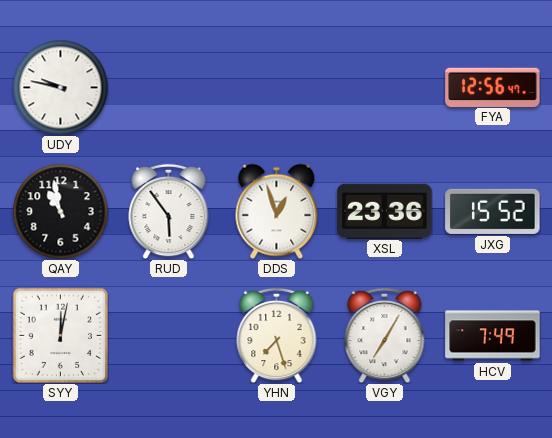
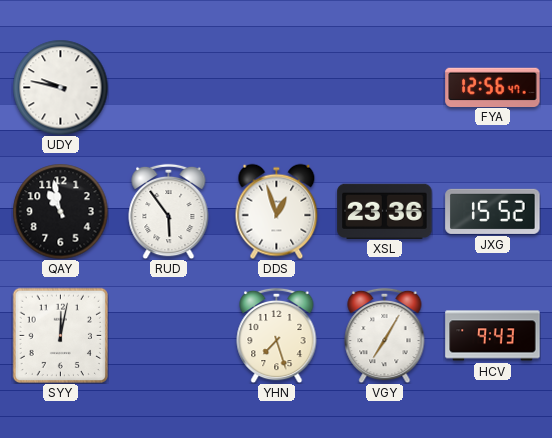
HCV: 7:49 -> 9:43
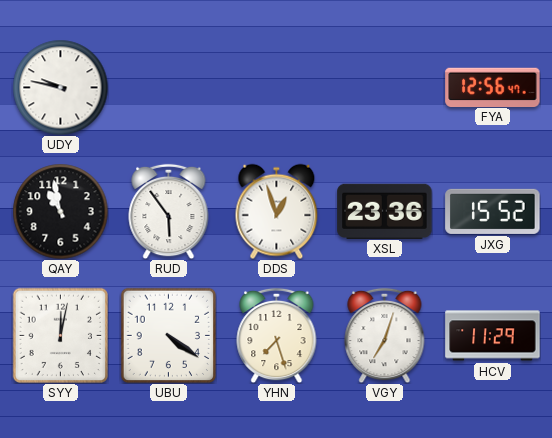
UBU: none -> 4:21
VGY: 7:05 -> 7:03
HCV: 9:43 -> 11:29
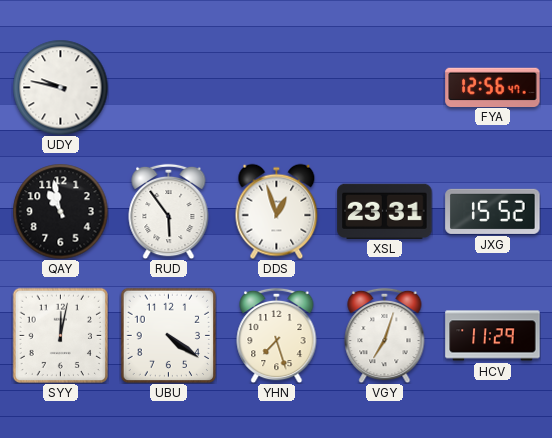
XSL: 23:36 -> 23:31
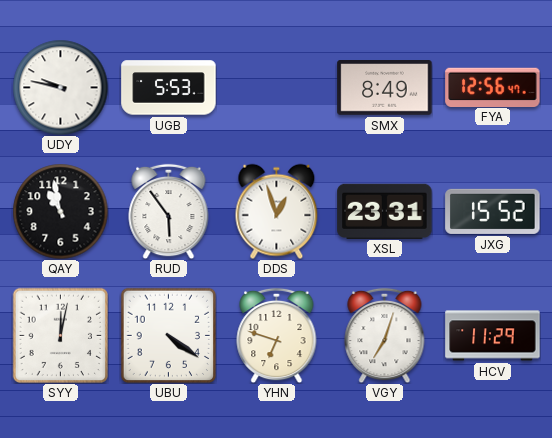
UGB: none -> 5:53
SMX: none -> 8:49
YHN: 7:27 -> 6:48
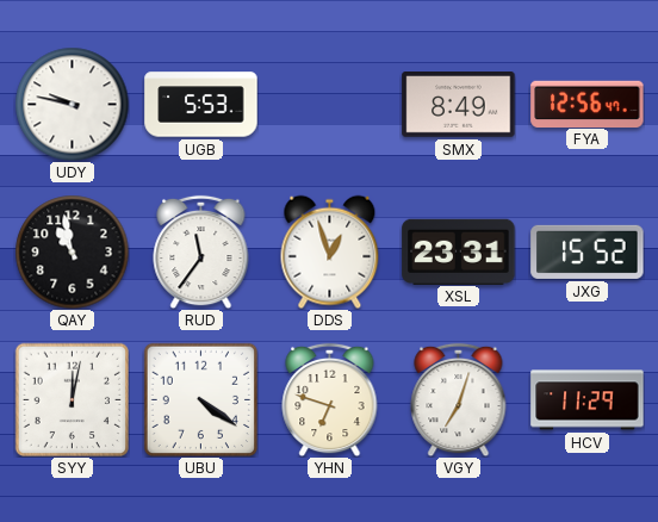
RUD: 5:54 -> 11:36
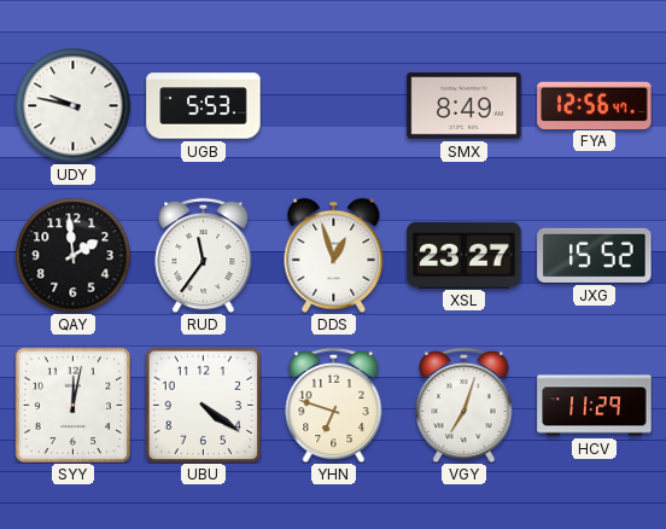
QAY: 10:58 -> 1:59
XSL: 23:31 -> 23:27
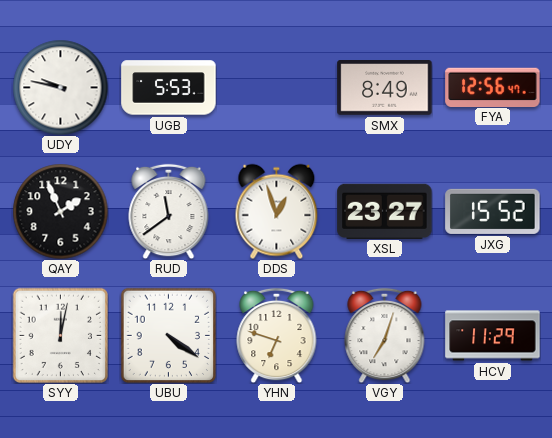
QAY: 1:59 -> 1:56
RUD: 11:36 -> 11:39
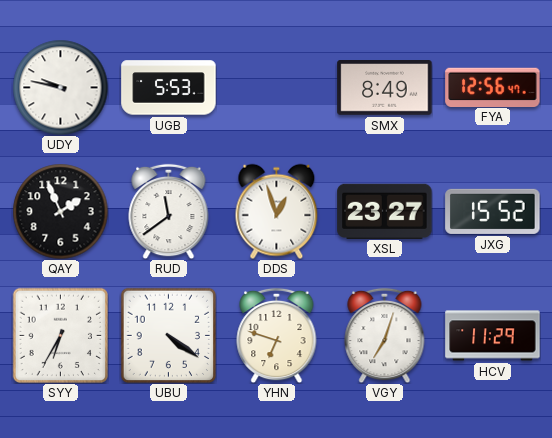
SYY: 12:02 -> 6:35
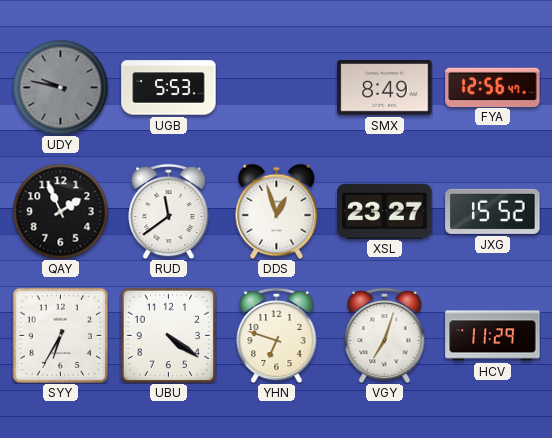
UDY dial: white -> grey
